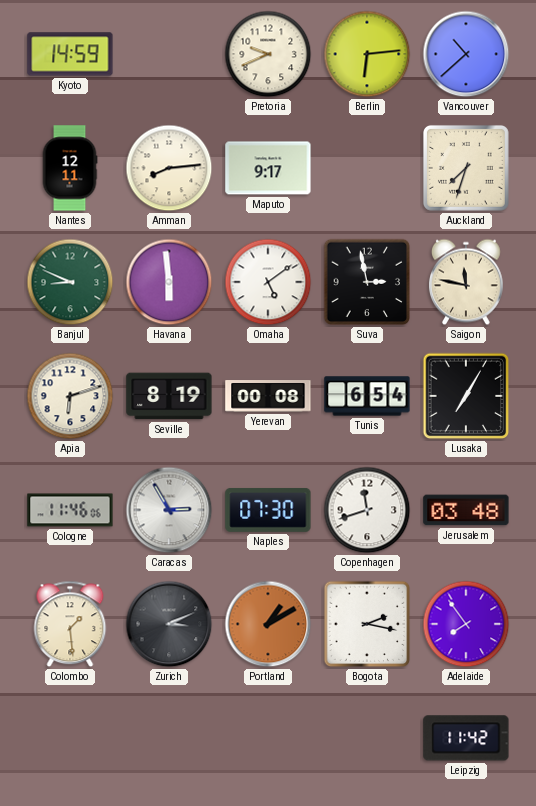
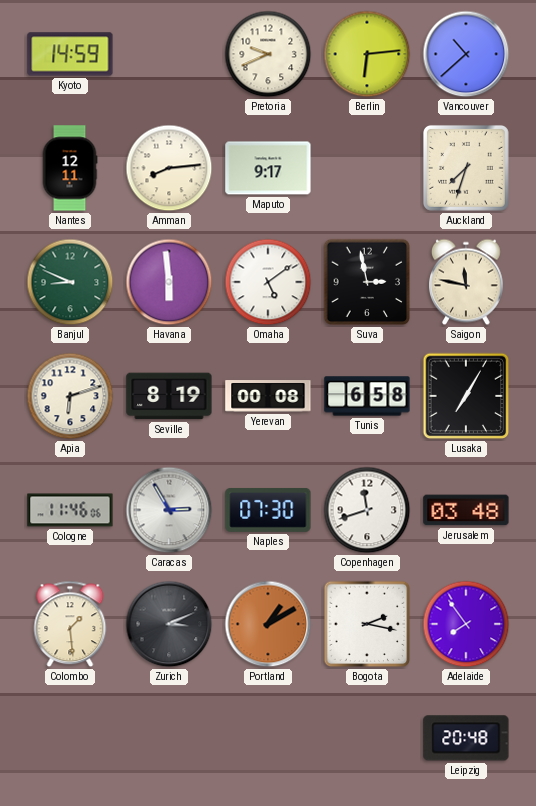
Tunis: 6:54 -> 6:58
Leipzig: 11:42 -> 20:48
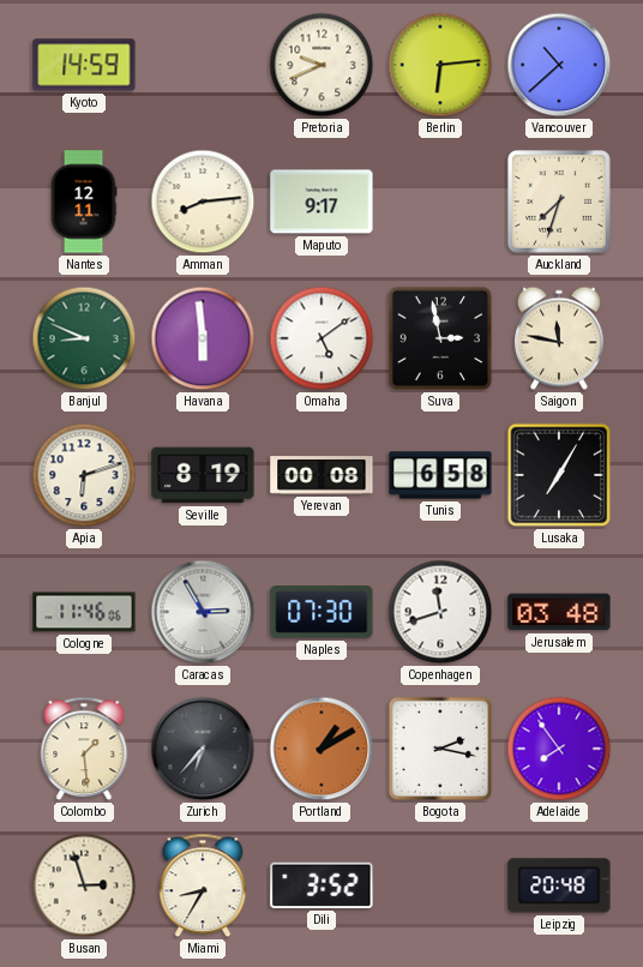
Zurich: 3:11 -> 6:37
Busan: none -> 2:57
Miami: none -> 8:35
Dili: none -> 3:52
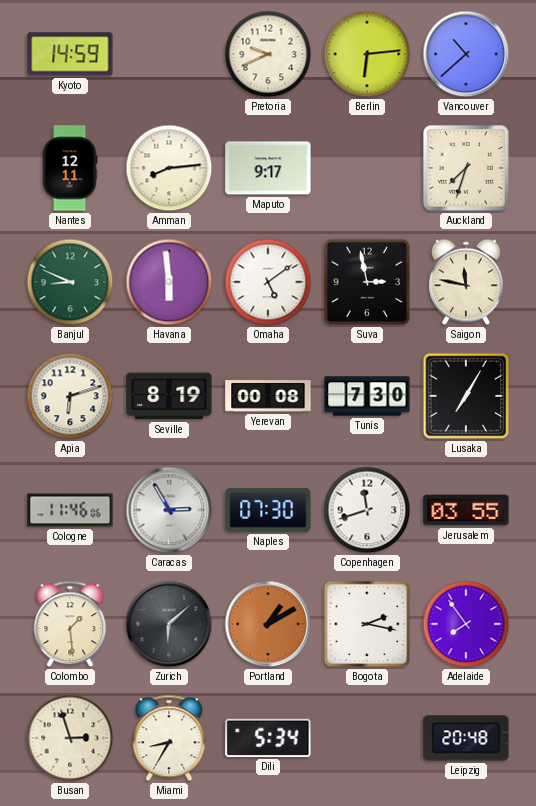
Tunis: 6:58 -> 7:30
Jerusalem: 03:48 -> 03:55
Zurich: 6:37 -> 6:08
Dili: 3:52 -> 5:34
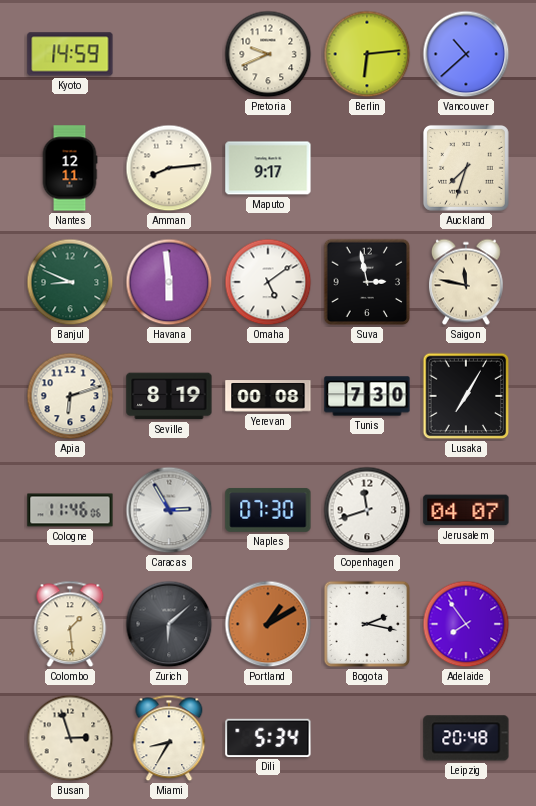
Jerusalem: 03:55 -> 04:07
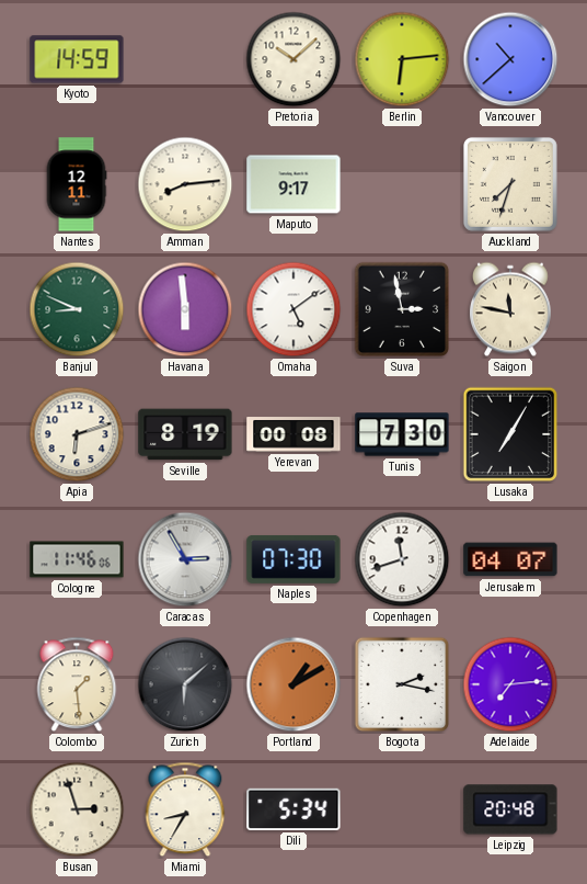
Pretoria: 9:41 -> 10:08
Adelaide: 7:54 -> 7:14
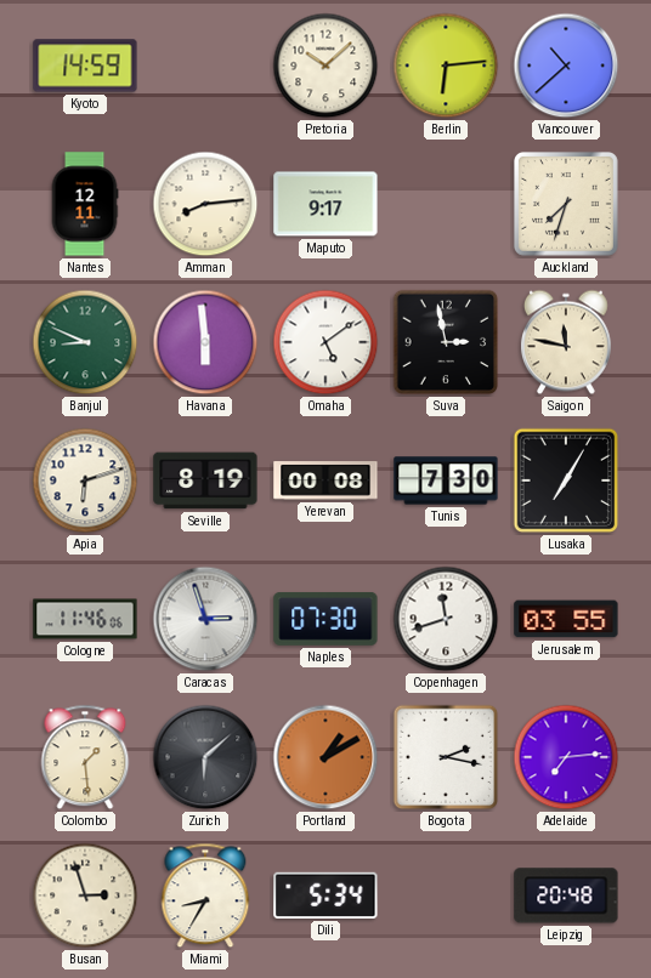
Caracas: 2:55 -> 2:57
Jerusalem: 04:07 -> 03:55
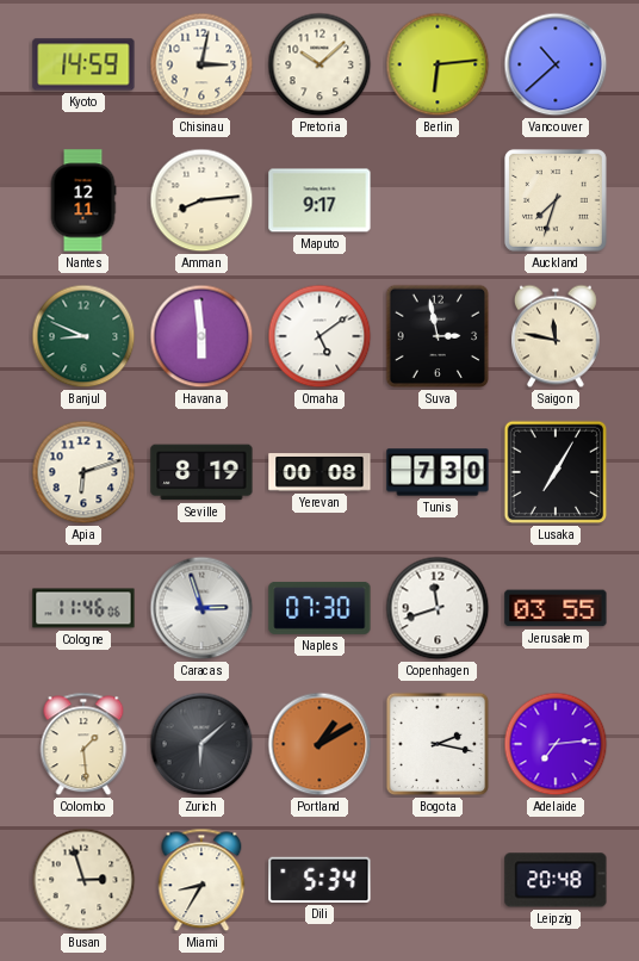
Chisinau: none -> 3:02
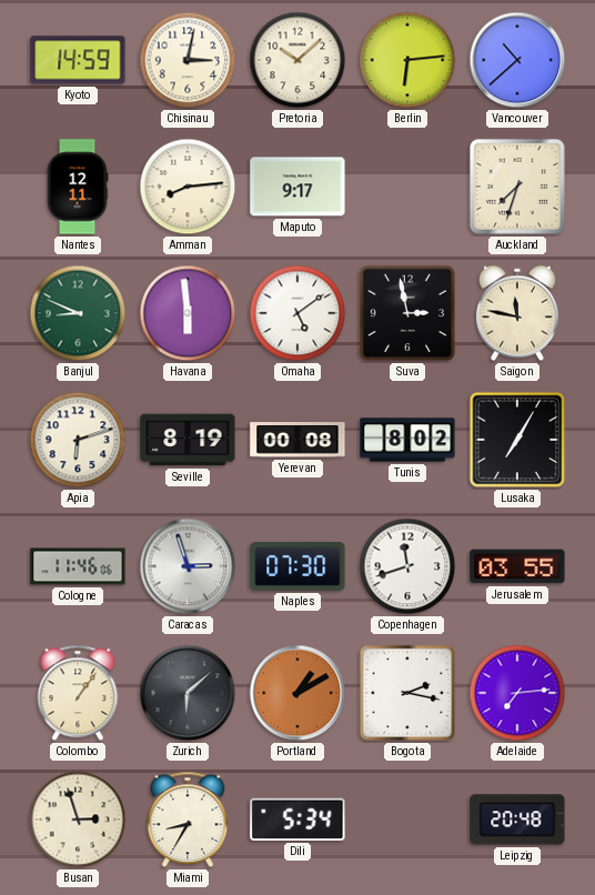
Tunis: 7:30 -> 8:02
Colombo: 1:29 -> 1:06
